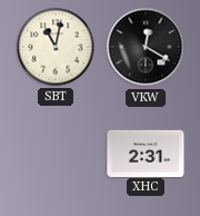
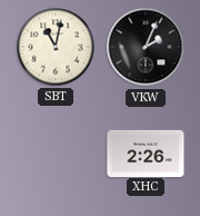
VKW: 12:20 -> 2:04
XHC: 2:31 -> 2:26
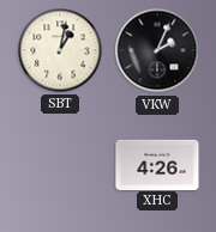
SBT: 11:02 -> 1:02
XHC: 2:26 -> 4:26
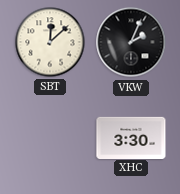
SBT: 1:02 -> 12:08
XHC: 4:26 -> 3:30
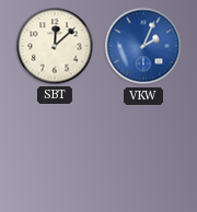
VKW dial: black -> blue
XHC: 3:30 -> none
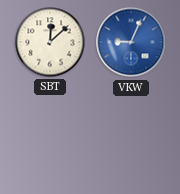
VKW: 2:04 -> 9:04
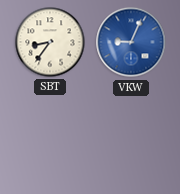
SBT: 12:08 -> 8:36
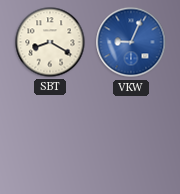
SBT: 8:36 -> 8:20
